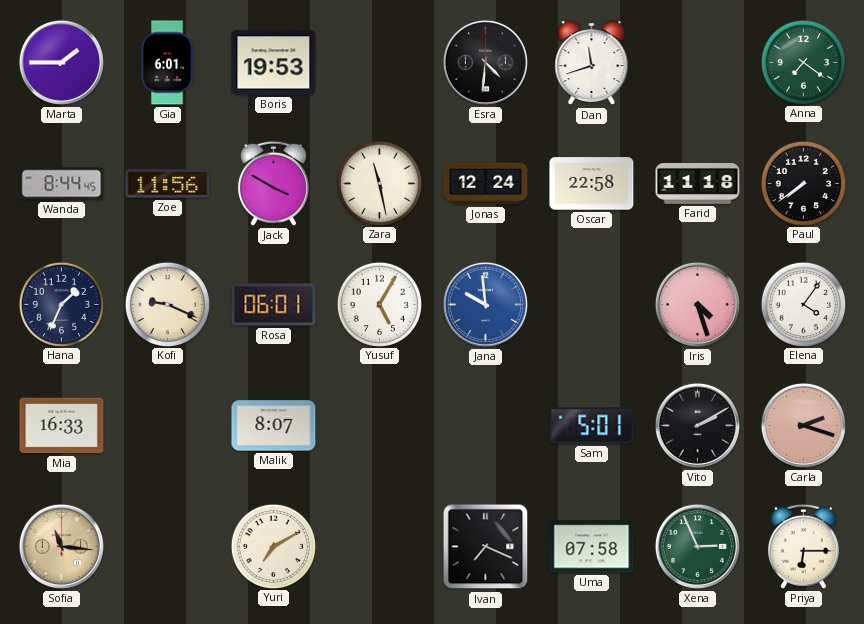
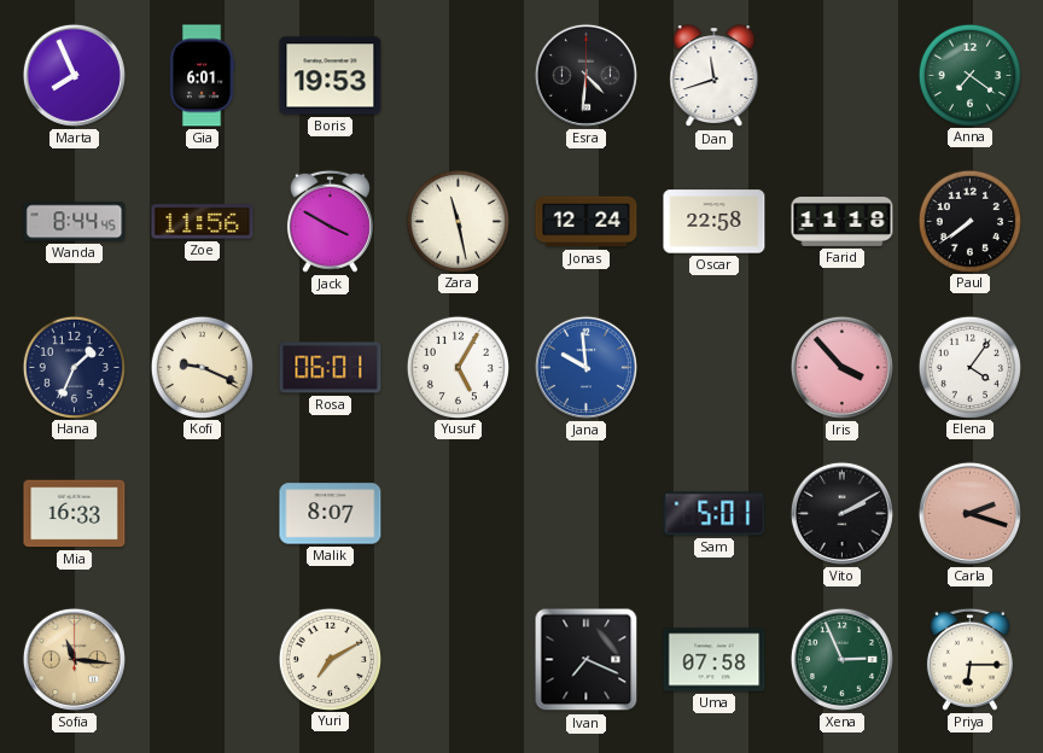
Marta: 1:45 -> 7:56
Iris: 4:27 -> 3:53
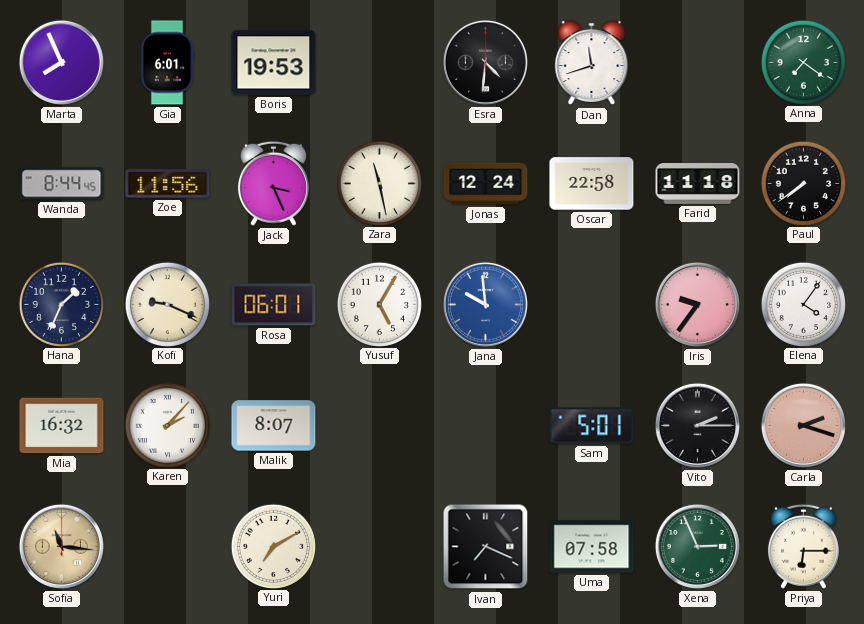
Jack: 3:50 -> 3:26
Iris: 3:53 -> 9:36
Mia: 16:33 -> 16:32
Karen: none -> 2:07
Vito: 2:10 -> 2:15
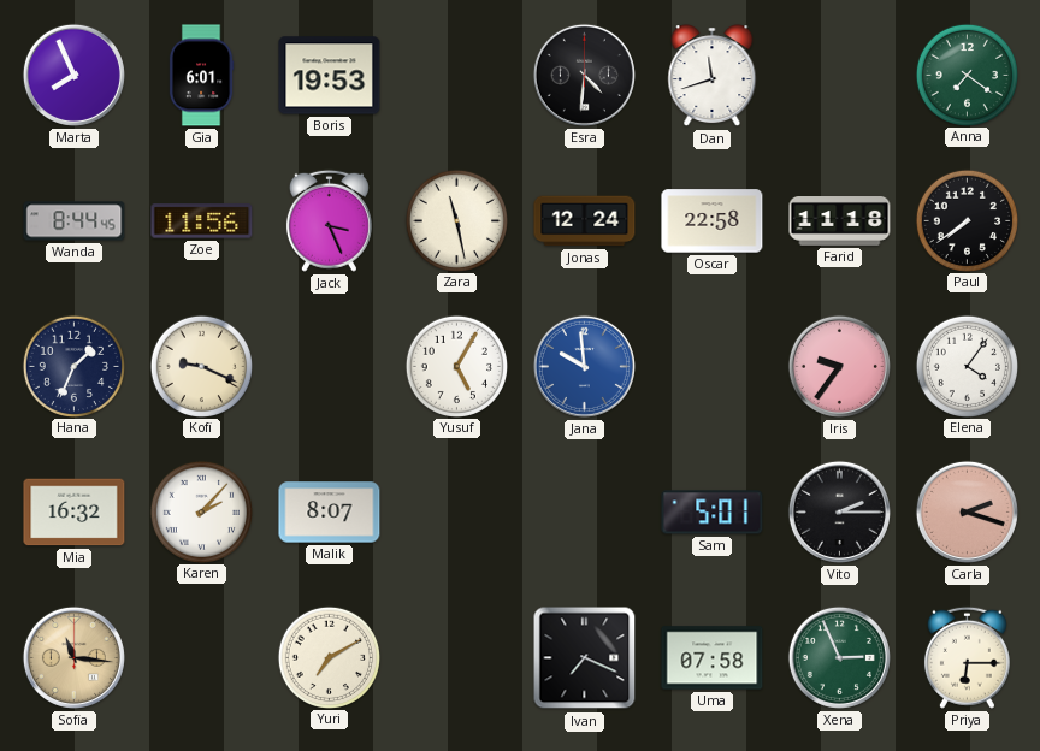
Rosa: 06:01 -> none
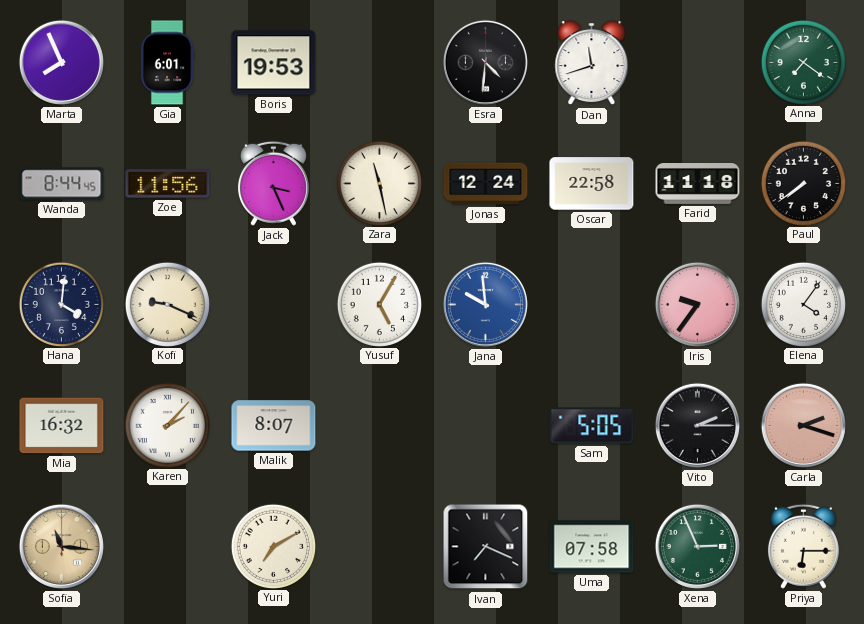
Hana: 1:34 -> 4:01
Sam: 5:01 -> 5:05
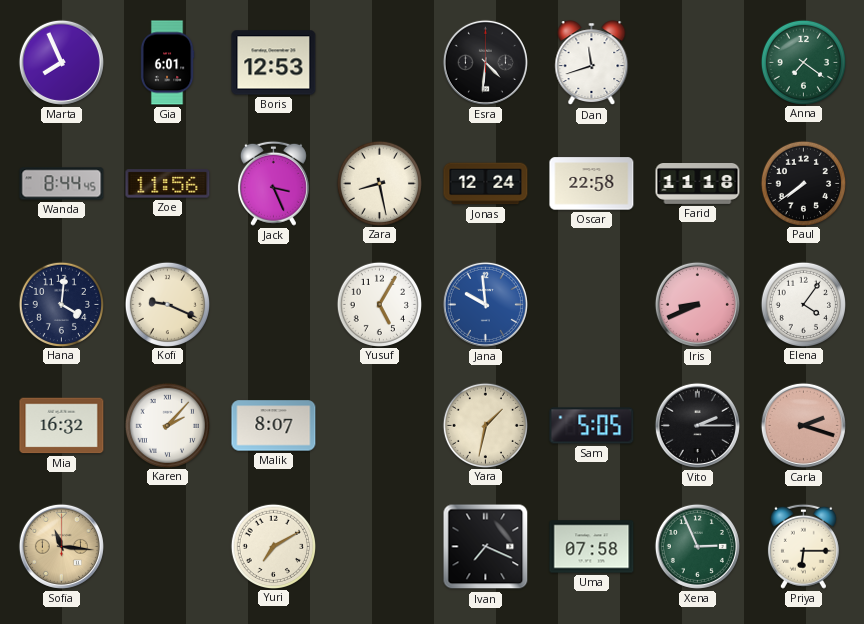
Boris: 19:53 -> 12:53
Zara: 11:28 -> 8:28
Iris: 9:36 -> 8:41
Yara: none -> 1:32
